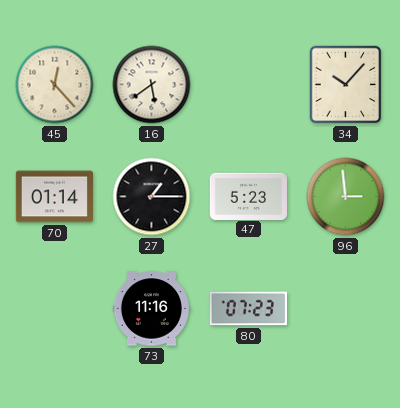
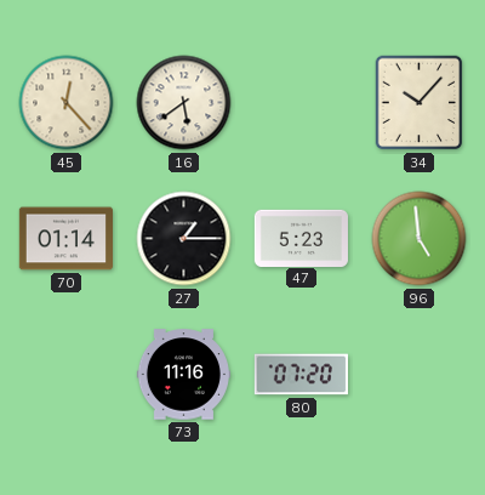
96: 2:59 -> 4:59
80: 07:23 -> 07:20
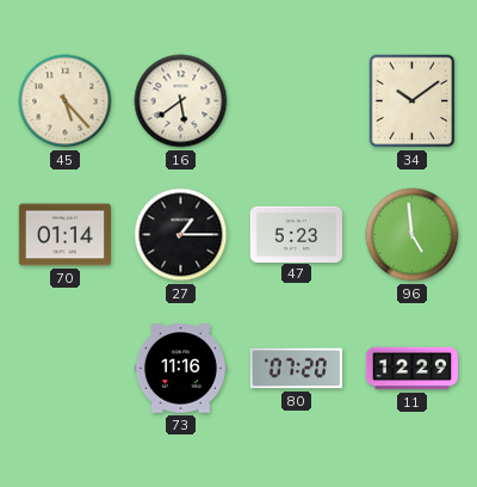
45: 12:23 -> 5:23
34: 10:07 -> 10:09
11: none -> 12:29
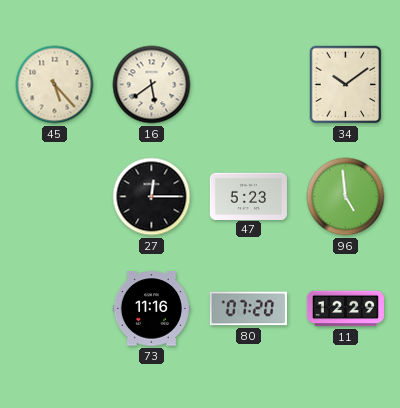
70: 01:14 -> none
27: 1:15 -> 12:15
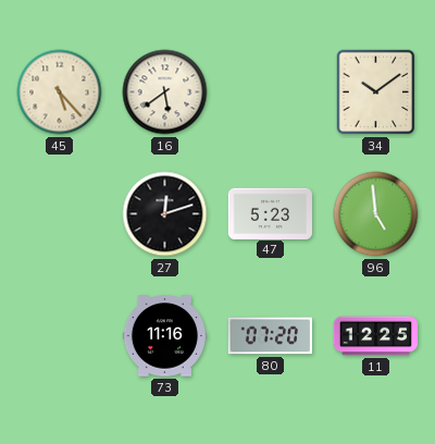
27: 12:15 -> 12:12
11: 12:29 -> 12:25
